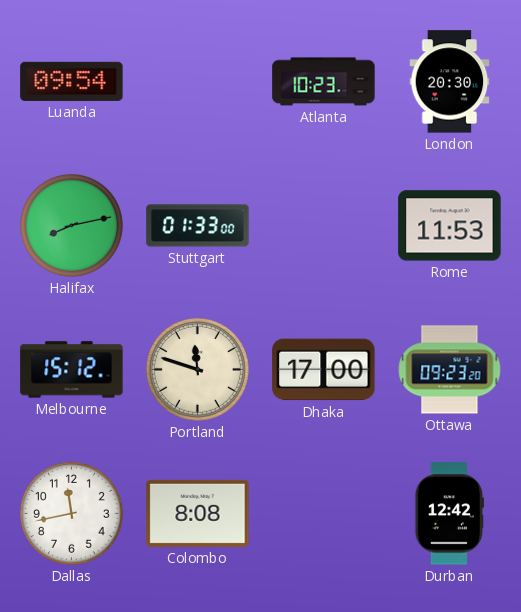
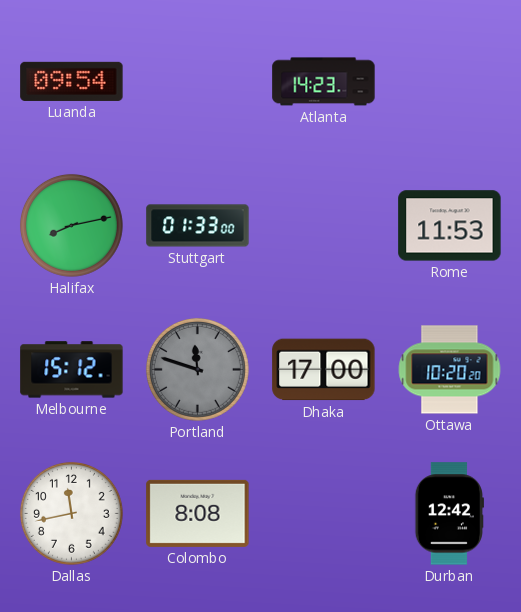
Atlanta: 10:23 -> 14:23
London: 20:30 -> none
Portland dial: cream -> grey
Ottawa: 09:23 -> 10:20
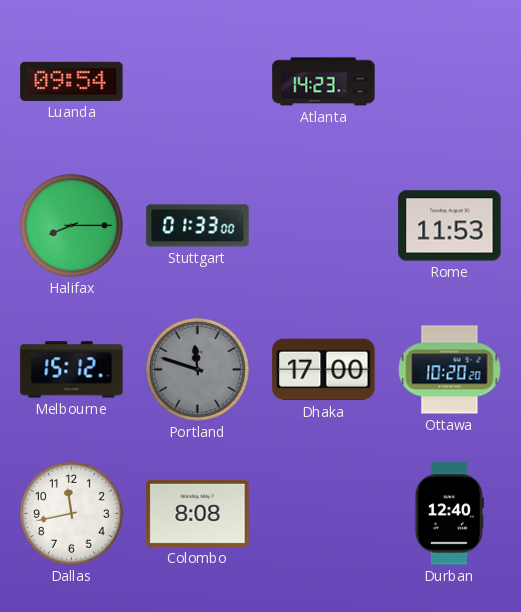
Halifax: 8:13 -> 8:15
Durban: 12:42 -> 12:40
